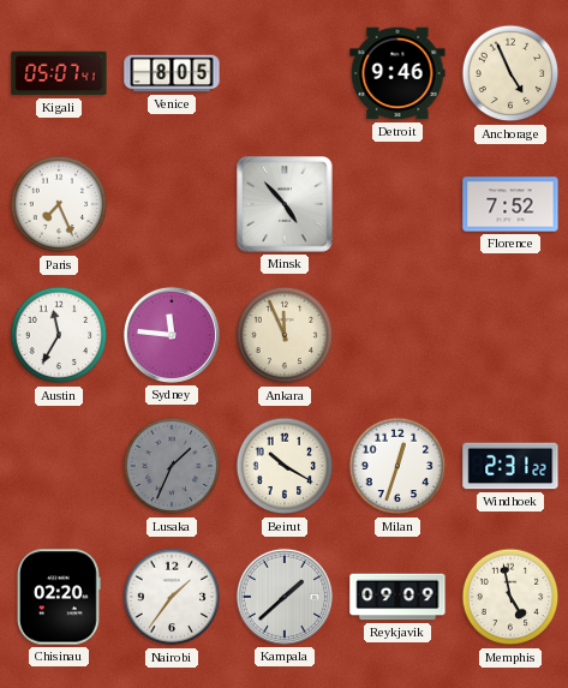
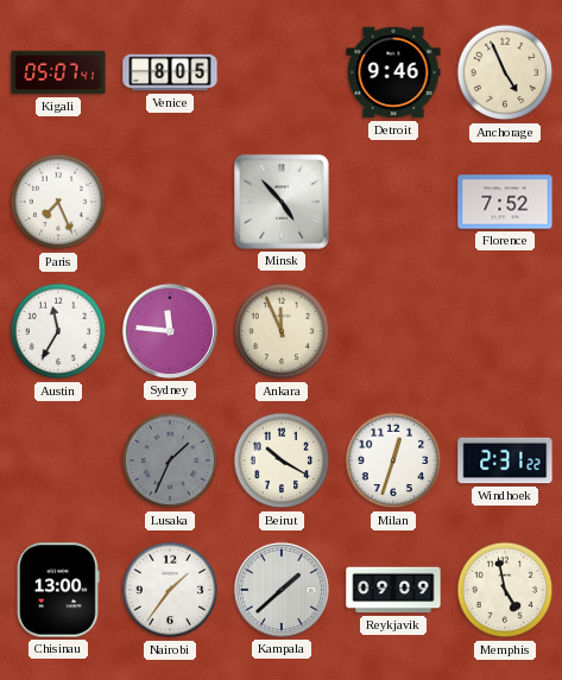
Chisinau: 02:20 -> 13:00
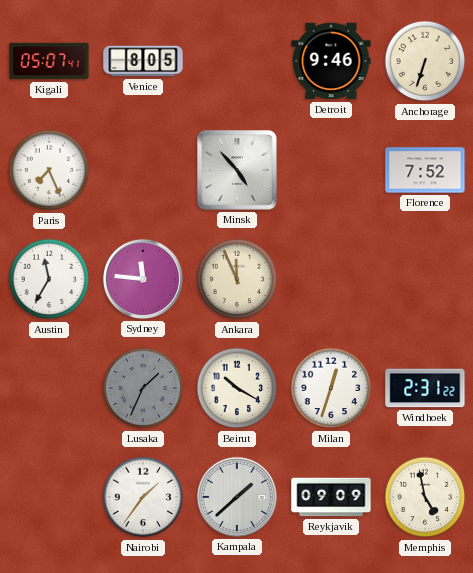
Anchorage: 4:56 -> 6:33
Chisinau: 13:00 -> none
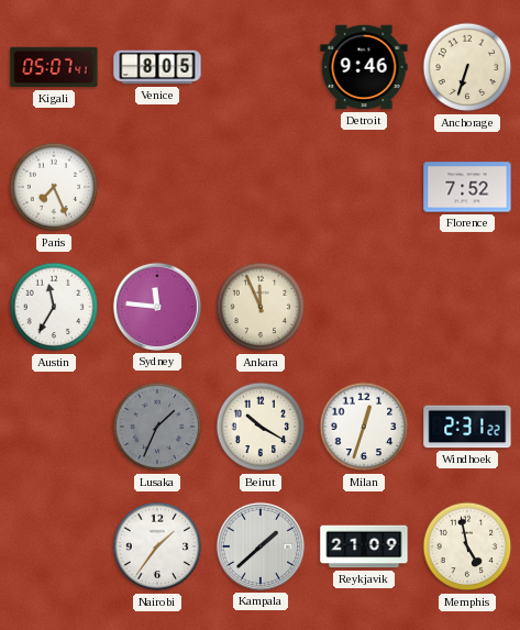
Minsk: 4:53 -> none
Reykjavik: 09:09 -> 21:09
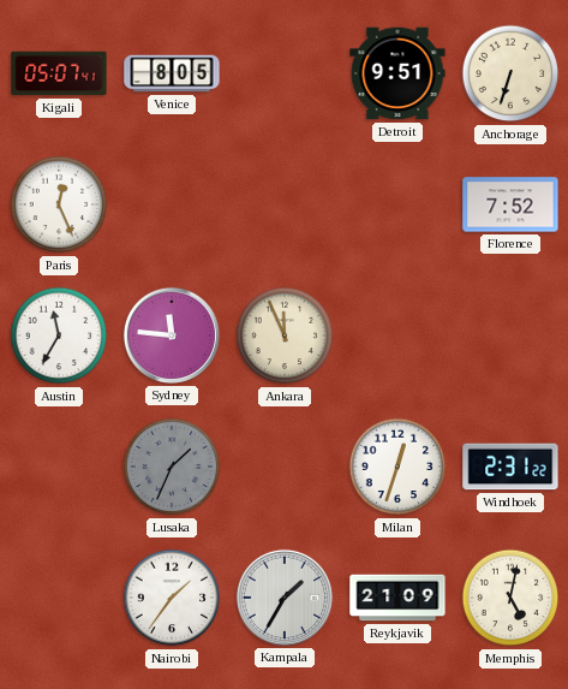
Detroit: 9:46 -> 9:51
Paris: 7:26 -> 12:26
Beirut: 10:20 -> none
Kampala: 1:38 -> 1:35
Memphis: 4:58 -> 5:02
